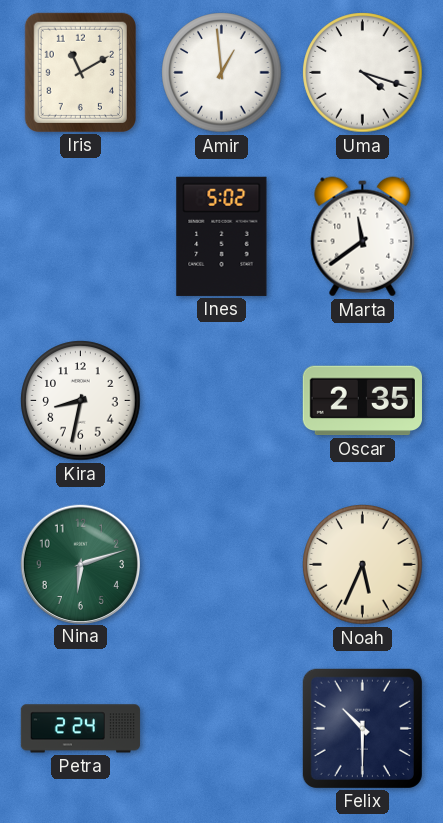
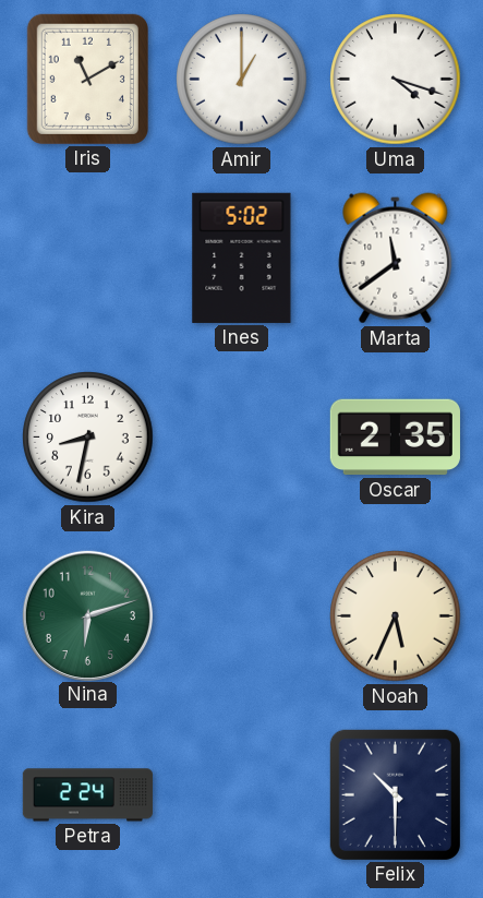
Amir: 12:59 -> 1:00
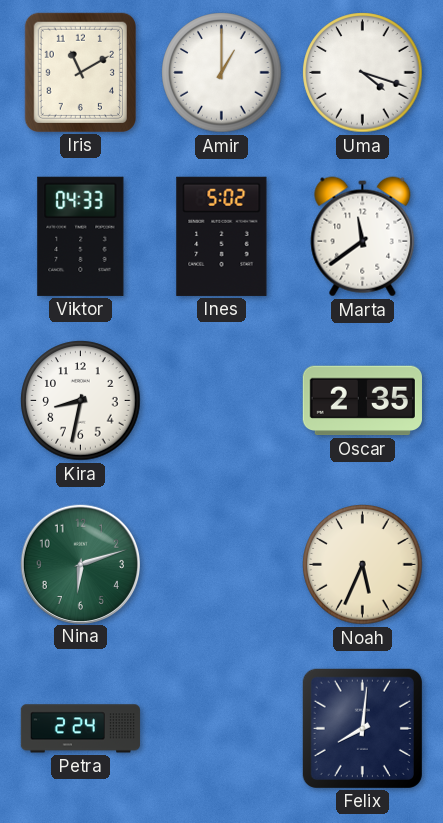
Viktor: none -> 04:33
Felix: 10:30 -> 8:01
